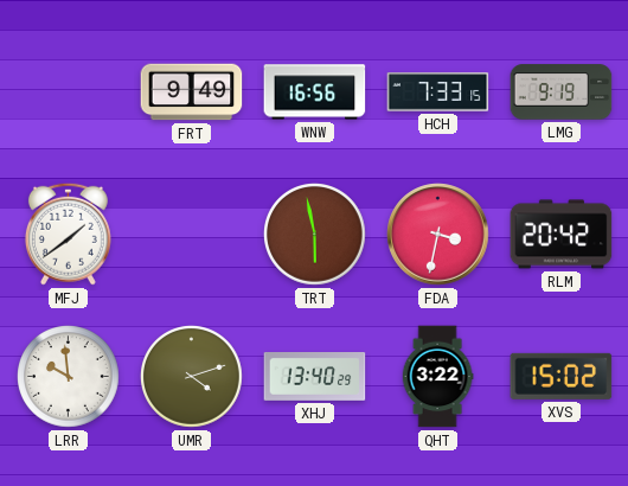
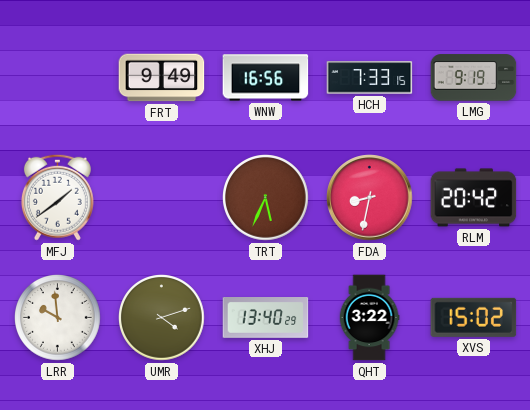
TRT: 5:58 -> 5:34
FDA: 3:32 -> 8:32
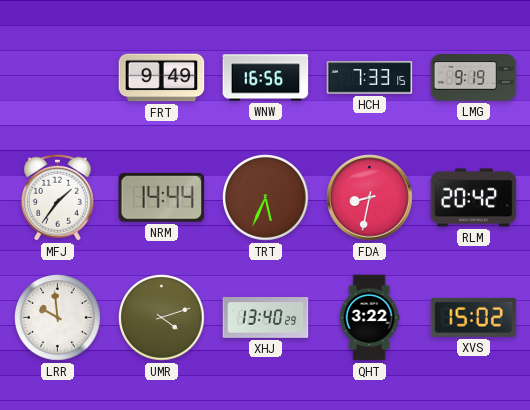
MFJ: 1:39 -> 1:36
NRM: none -> 14:44
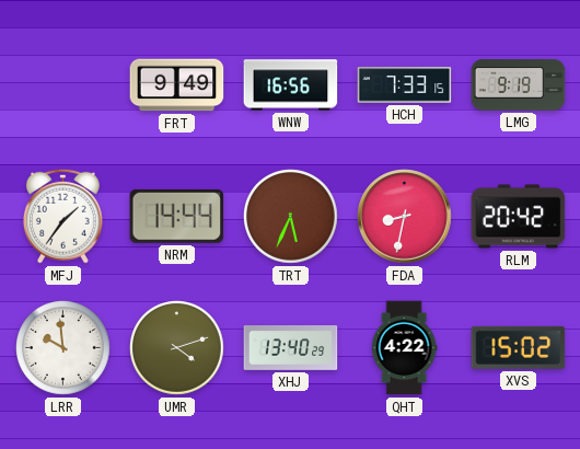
QHT: 3:22 -> 4:22
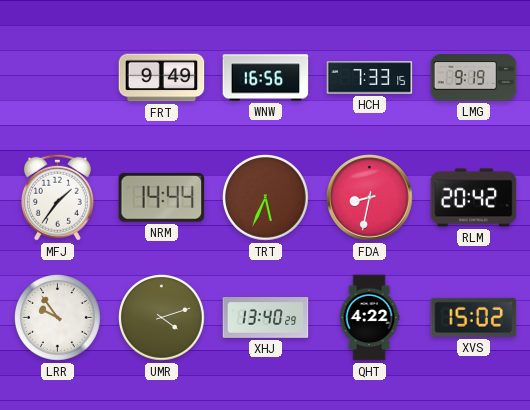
LRR: 9:59 -> 9:54
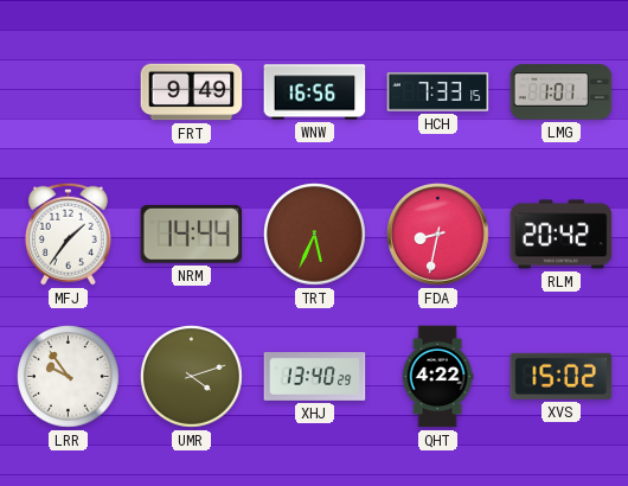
LMG: 9:19 -> 1:01
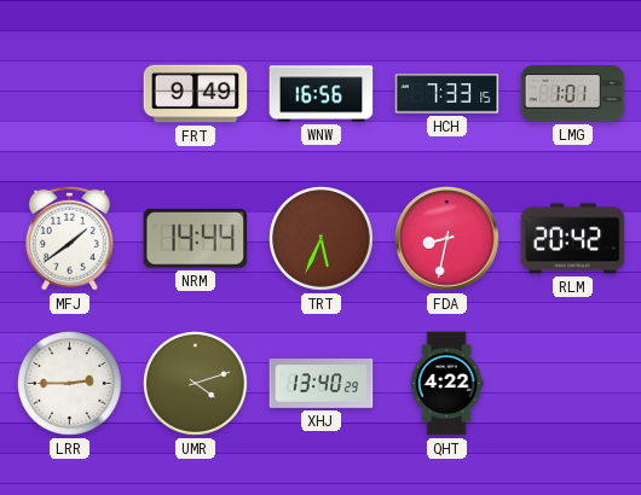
MFJ: 1:36 -> 1:39
LRR: 9:54 -> 2:45
XVS: 15:02 -> none
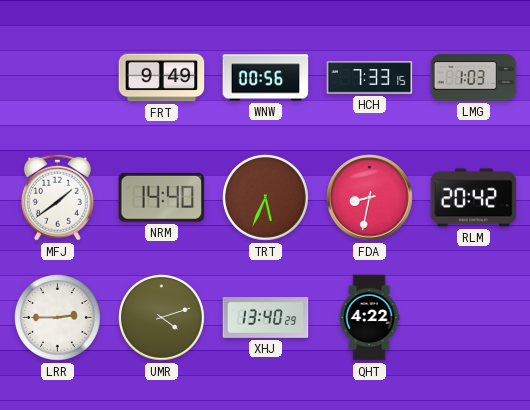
WNW: 16:56 -> 00:56
LMG: 1:01 -> 1:03
NRM: 14:44 -> 14:40
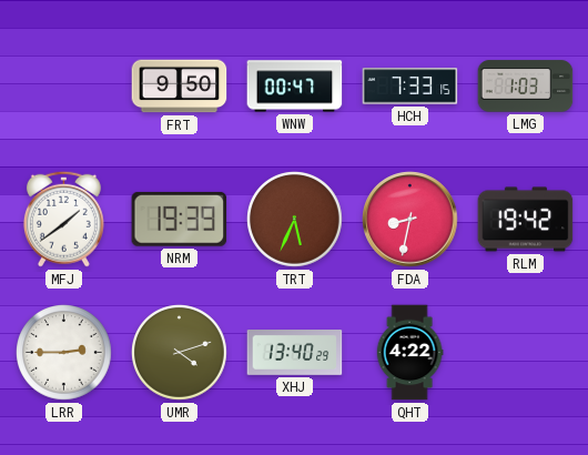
FRT: 9:49 -> 9:50
WNW: 00:56 -> 00:47
NRM: 14:40 -> 19:39
RLM: 20:42 -> 19:42
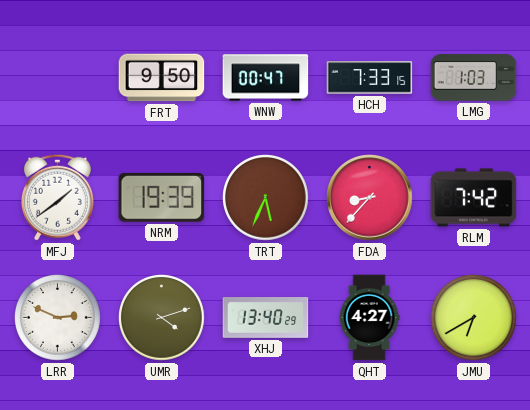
FDA: 8:32 -> 8:37
RLM: 19:42 -> 7:42
LRR: 2:45 -> 2:49
QHT: 4:22 -> 4:27
JMU: none -> 6:40
